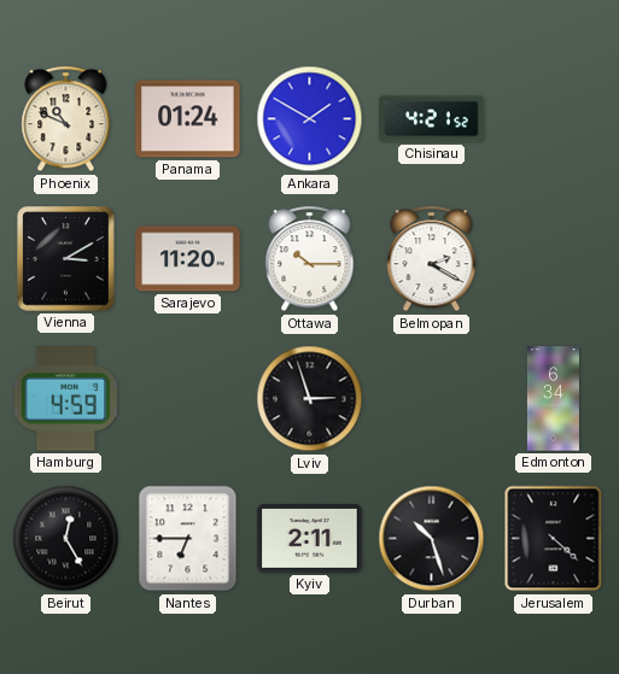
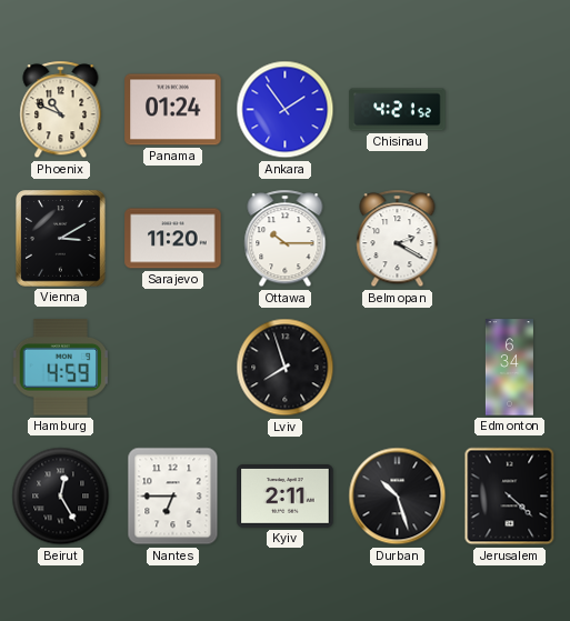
Ankara: 1:50 -> 1:54
Lviv: 2:57 -> 7:57
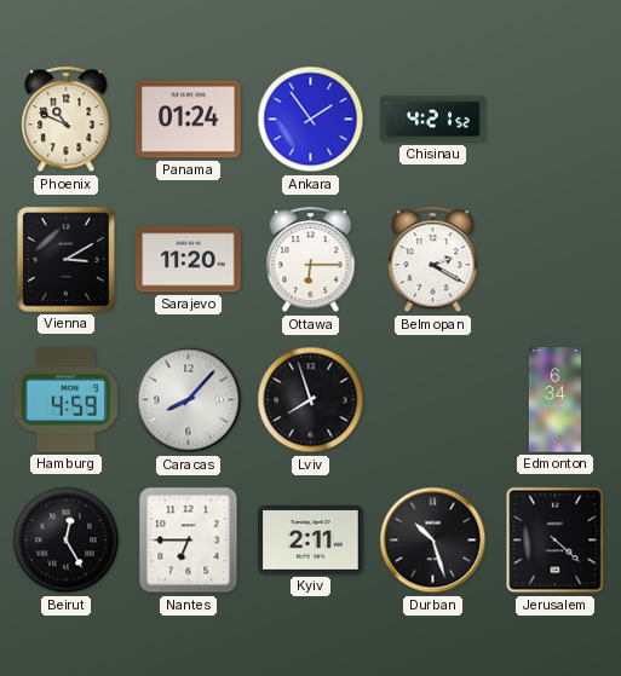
Ottawa: 10:15 -> 6:15
Caracas: none -> 8:07
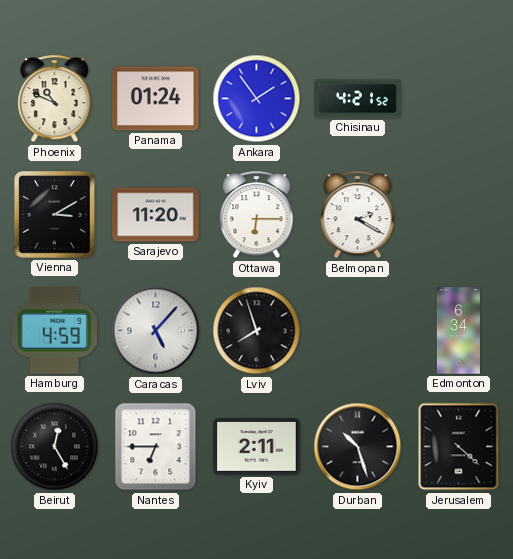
Caracas: 8:07 -> 5:07
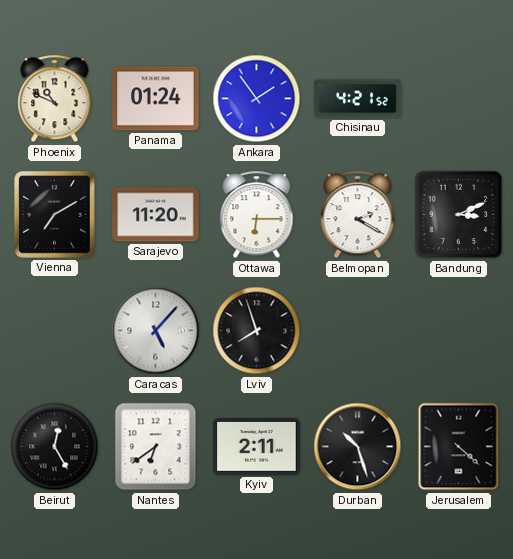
Vienna: 3:10 -> 7:10
Bandung: none -> 3:11
Hamburg: 4:59 -> none
Edmonton: 6:34 -> none
Nantes: 6:45 -> 6:39
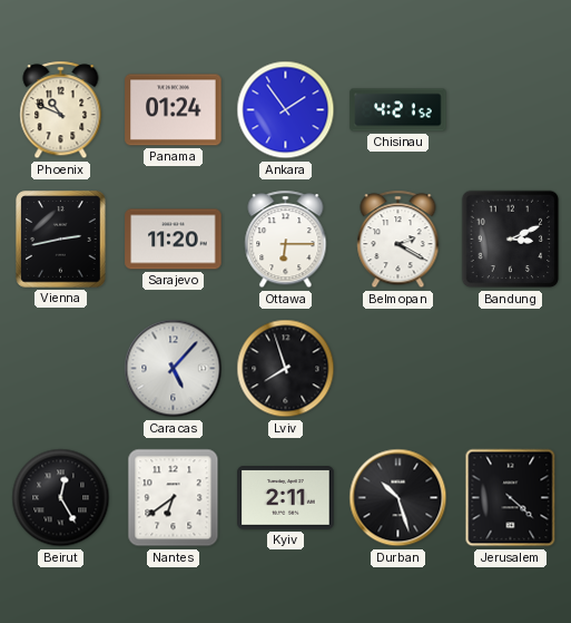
Vienna: 7:10 -> 2:43
